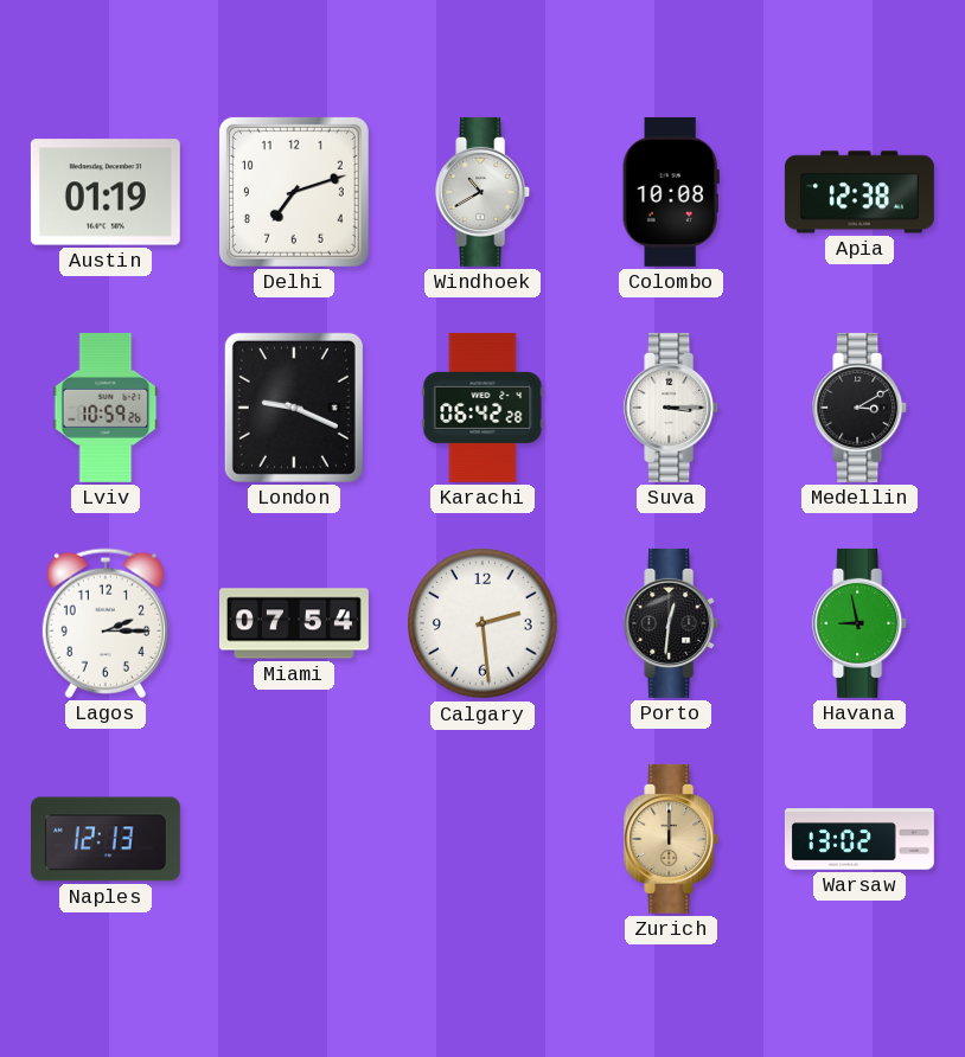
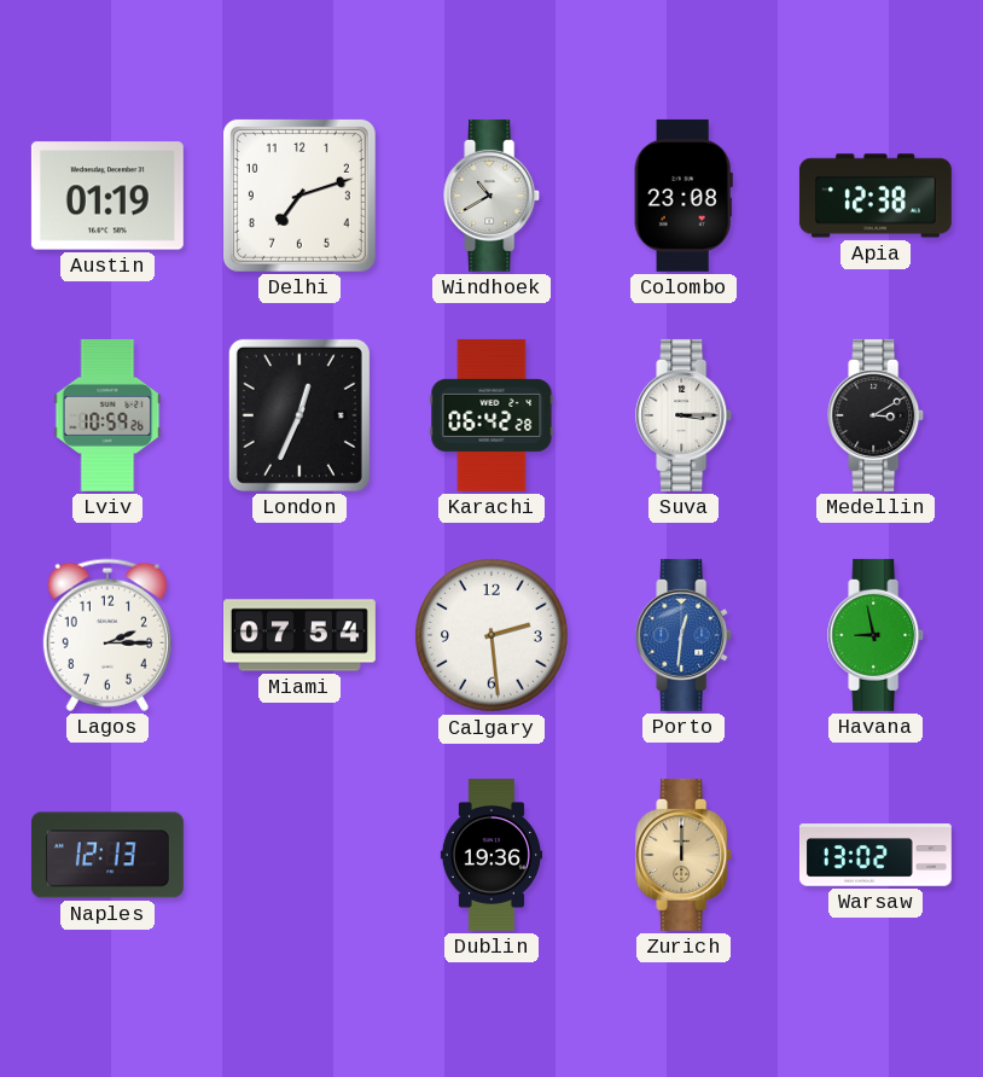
Colombo: 10:08 -> 23:08
London: 9:19 -> 12:34
Porto dial: black -> blue
Dublin: none -> 19:36
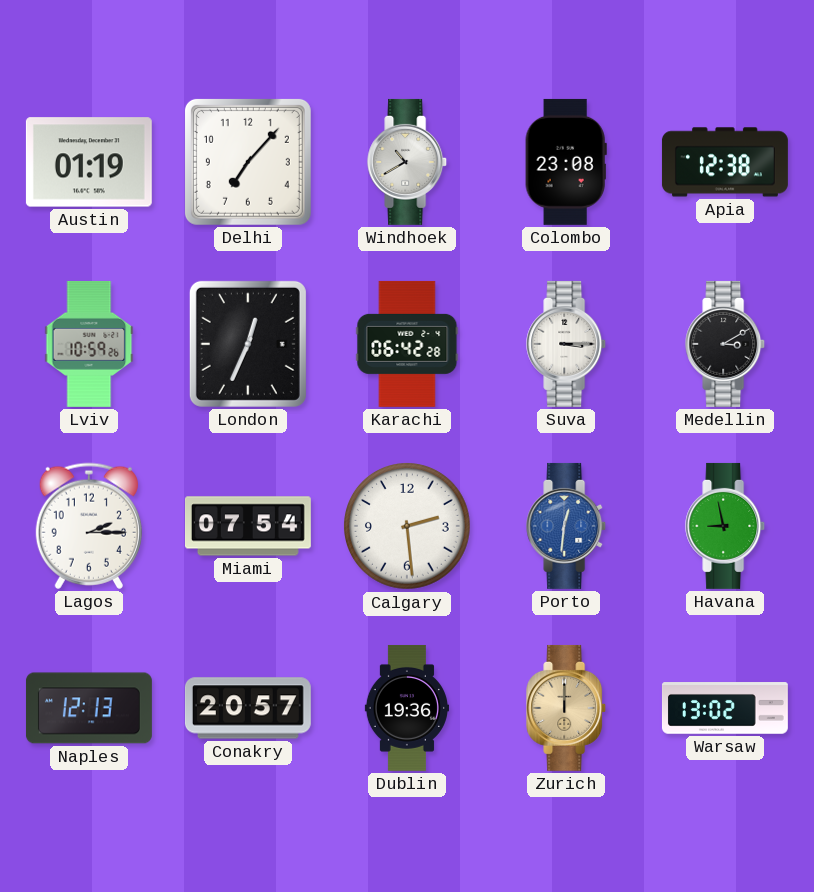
Delhi: 7:12 -> 7:07
Conakry: none -> 20:57
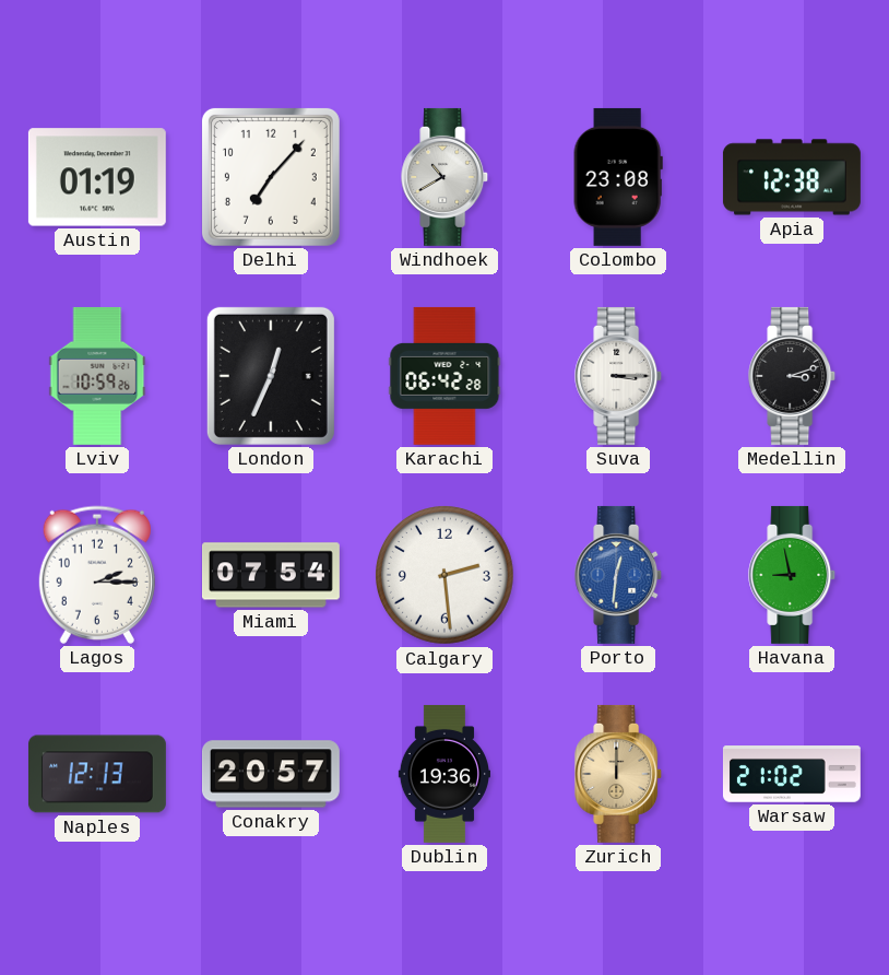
Medellin: 3:10 -> 3:12
Warsaw: 13:02 -> 21:02
